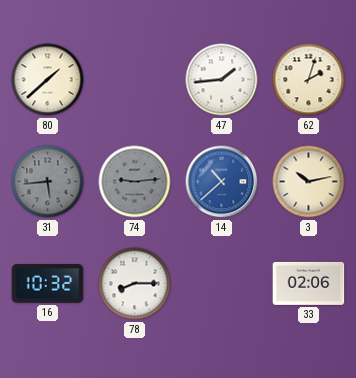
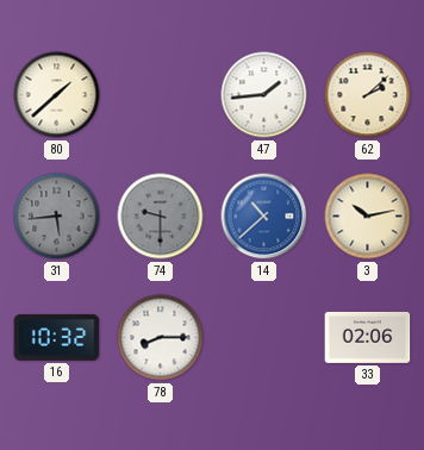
62: 2:03 -> 2:08
74: 9:14 -> 9:30
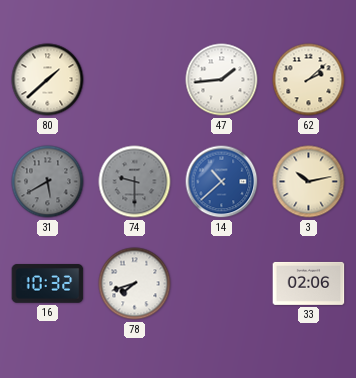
31: 5:44 -> 5:40
78: 8:15 -> 7:42
